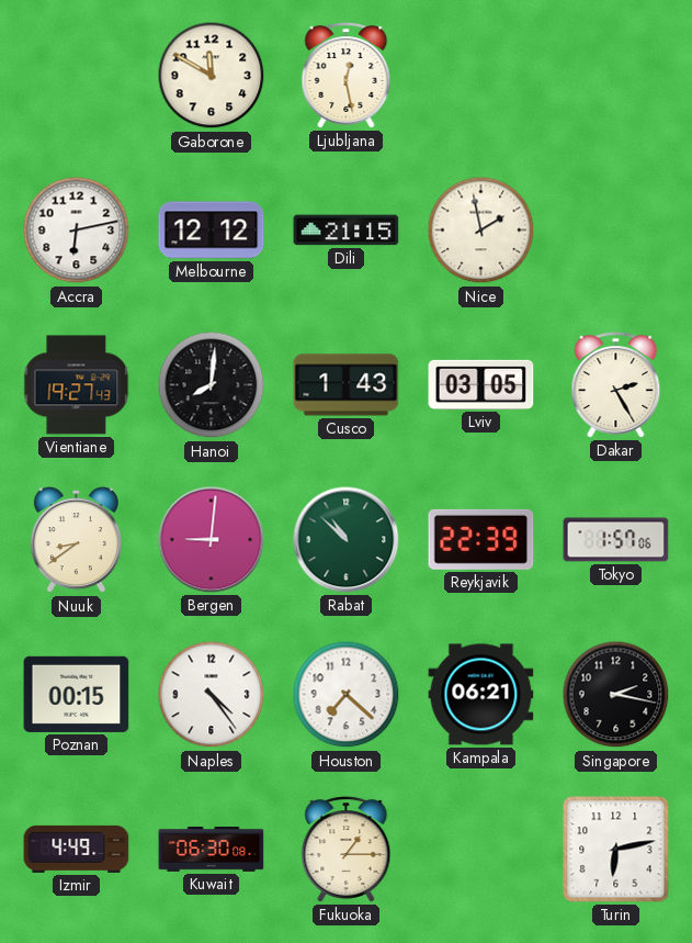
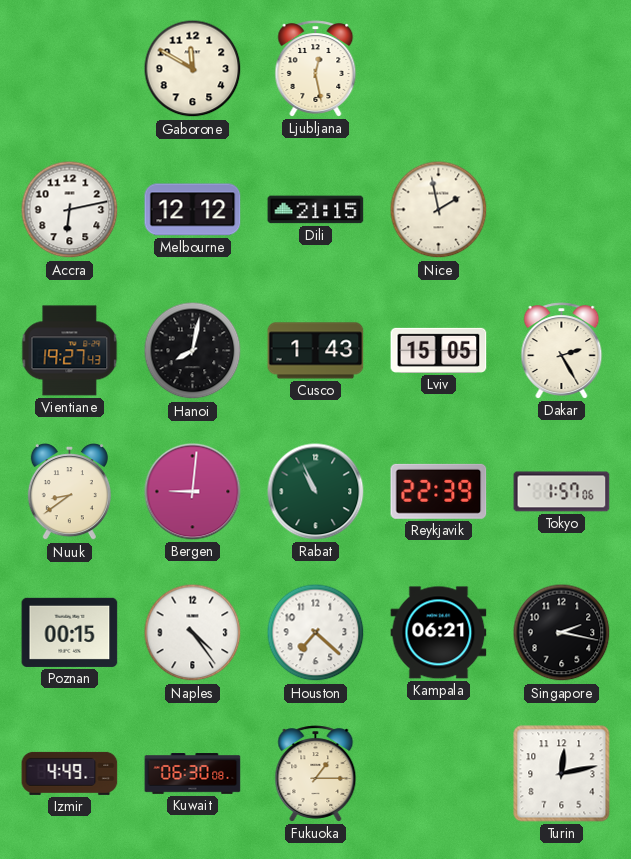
Hanoi: 8:01 -> 8:02
Lviv: 03:05 -> 15:05
Rabat: 10:52 -> 10:56
Turin: 6:13 -> 12:13
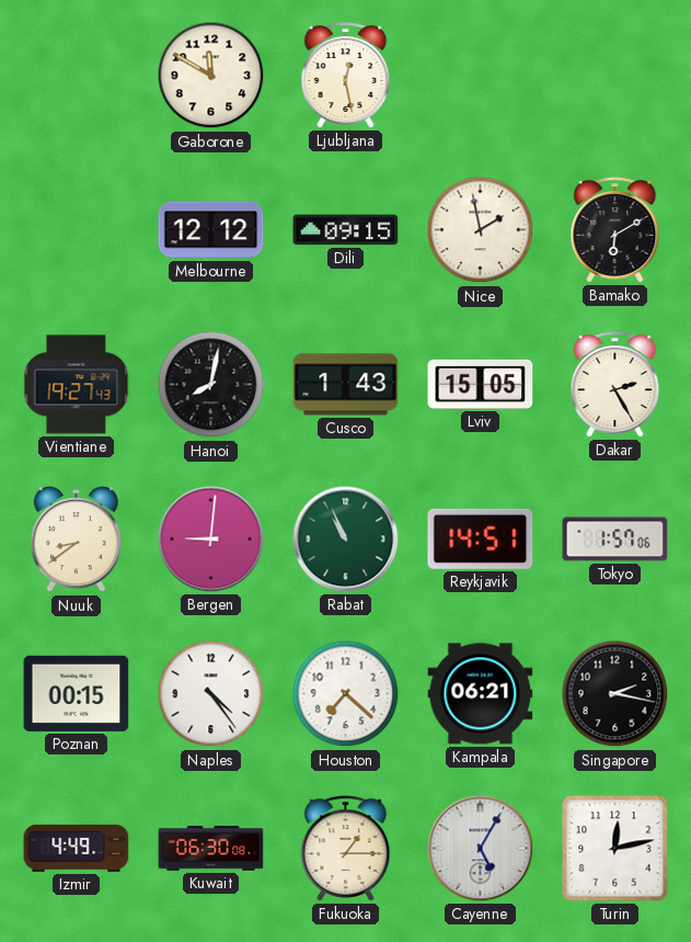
Accra: 6:13 -> none
Dili: 21:15 -> 09:15
Bamako: none -> 6:10
Reykjavik: 22:39 -> 14:51
Cayenne: none -> 5:05
